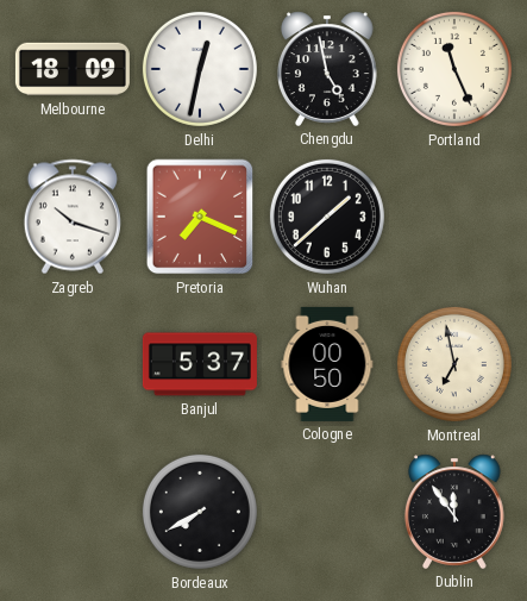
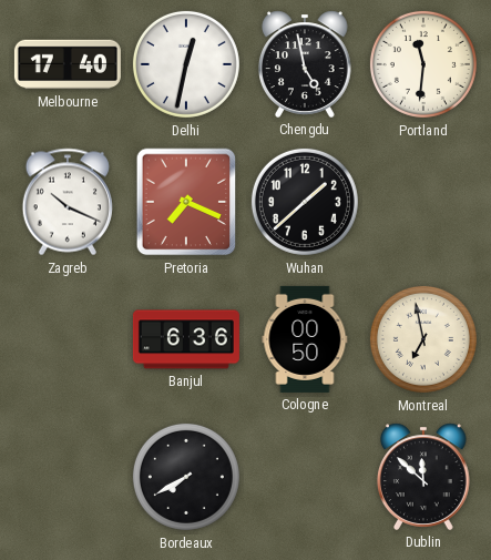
Melbourne: 18:09 -> 17:40
Portland: 11:26 -> 11:31
Zagreb: 10:18 -> 10:19
Banjul: 5:37 -> 6:36
Dublin: 11:54 -> 11:52
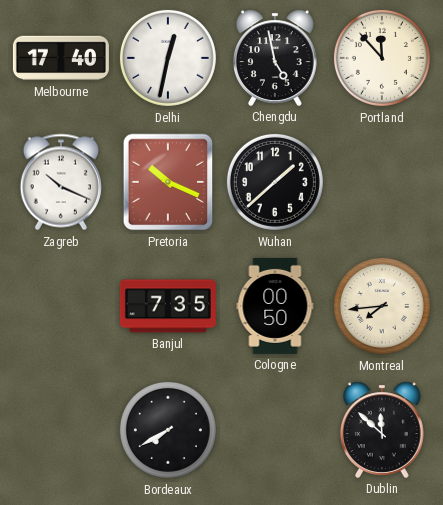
Portland: 11:31 -> 11:53
Pretoria: 7:19 -> 10:19
Banjul: 6:36 -> 7:35
Montreal: 6:58 -> 7:44
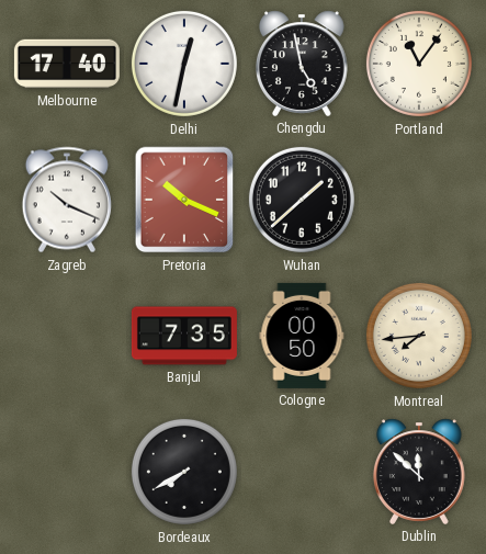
Portland: 11:53 -> 11:06
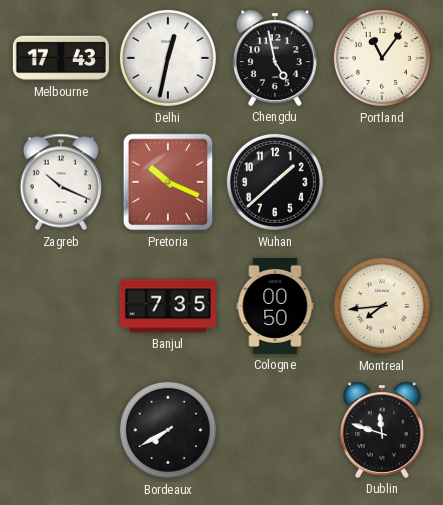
Melbourne: 17:40 -> 17:43
Dublin: 11:52 -> 11:48
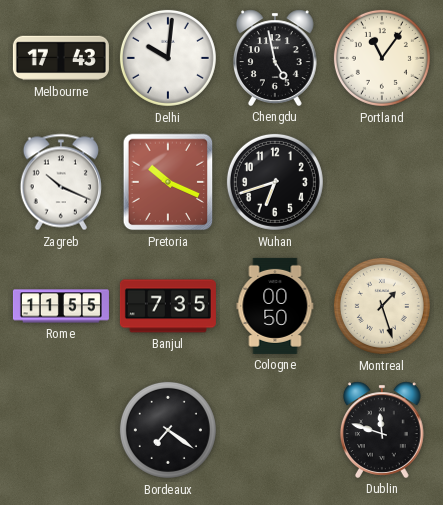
Delhi: 12:32 -> 10:01
Wuhan: 1:38 -> 6:42
Rome: none -> 11:55
Montreal: 7:44 -> 1:27
Bordeaux: 7:40 -> 7:21
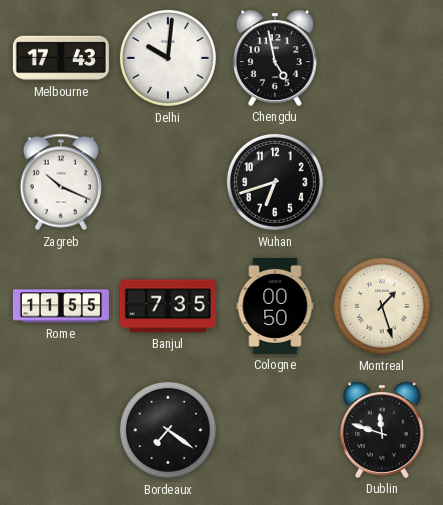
Portland: 11:06 -> none
Pretoria: 10:19 -> none
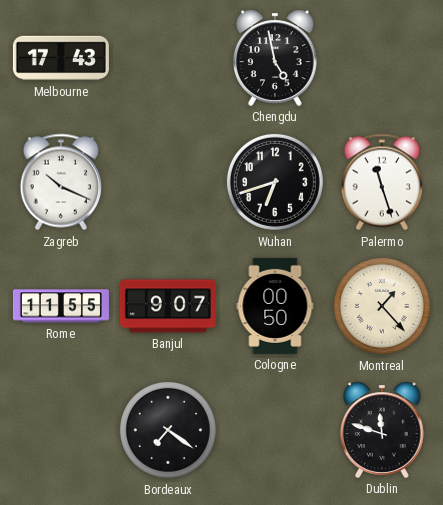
Delhi: 10:01 -> none
Palermo: none -> 11:27
Banjul: 7:35 -> 9:07
Montreal: 1:27 -> 1:23
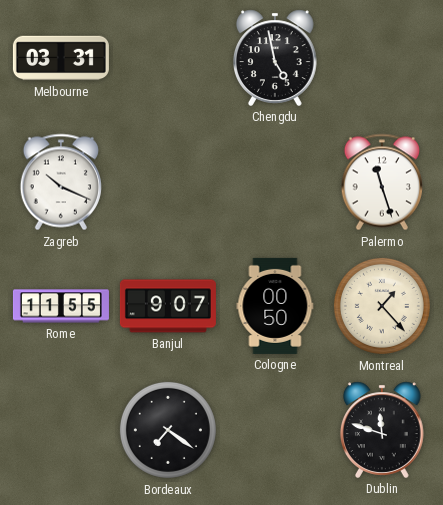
Melbourne: 17:43 -> 03:31
Wuhan: 6:42 -> none
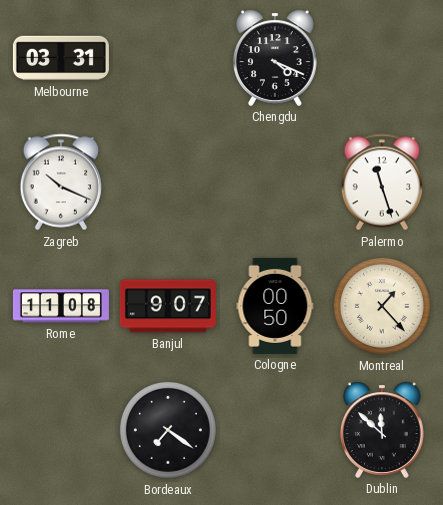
Chengdu: 4:58 -> 4:19
Rome: 11:55 -> 11:08
Dublin: 11:48 -> 11:52
